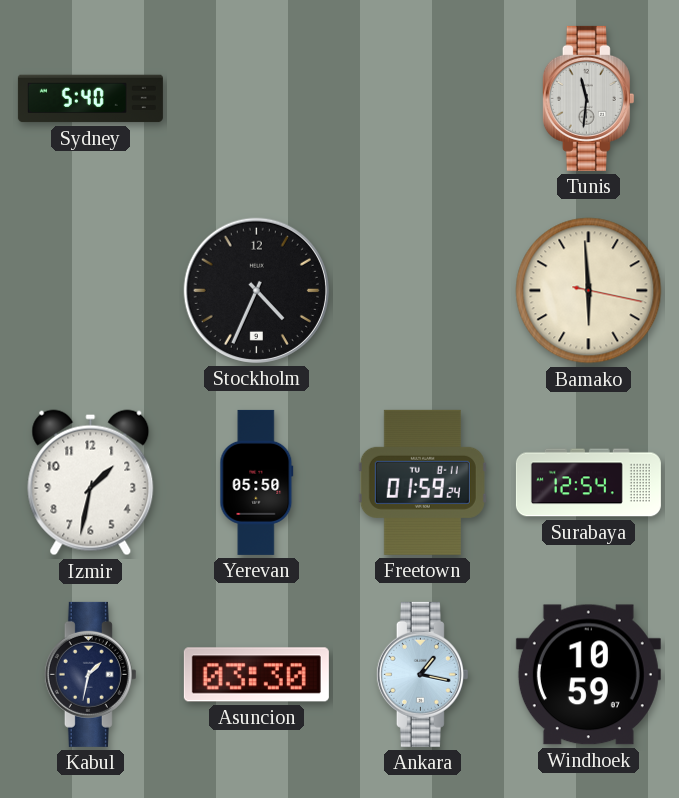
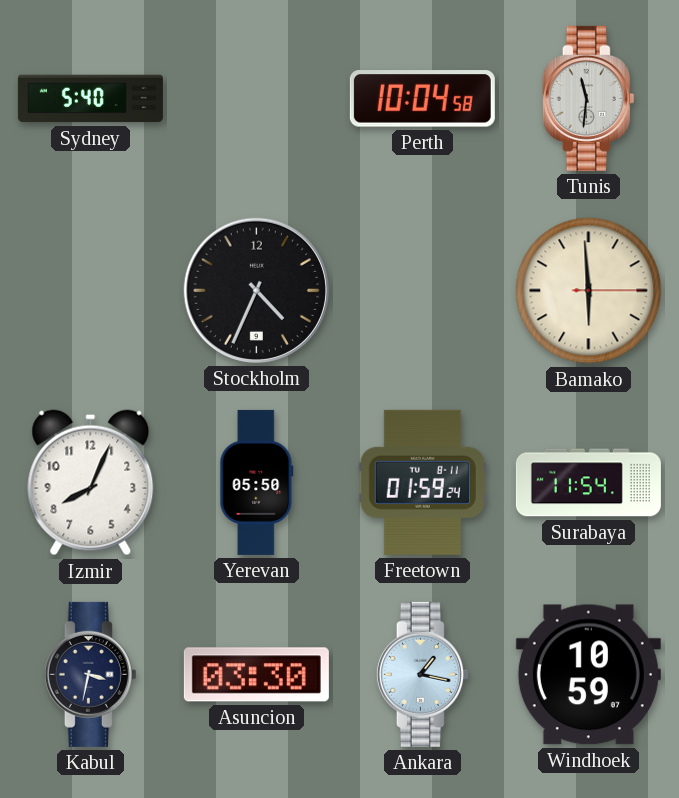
Perth: none -> 10:04
Bamako: 5:59:17 -> 5:59:15
Izmir: 1:32 -> 8:04
Surabaya: 12:54 -> 11:54
Kabul: 1:32 -> 3:32
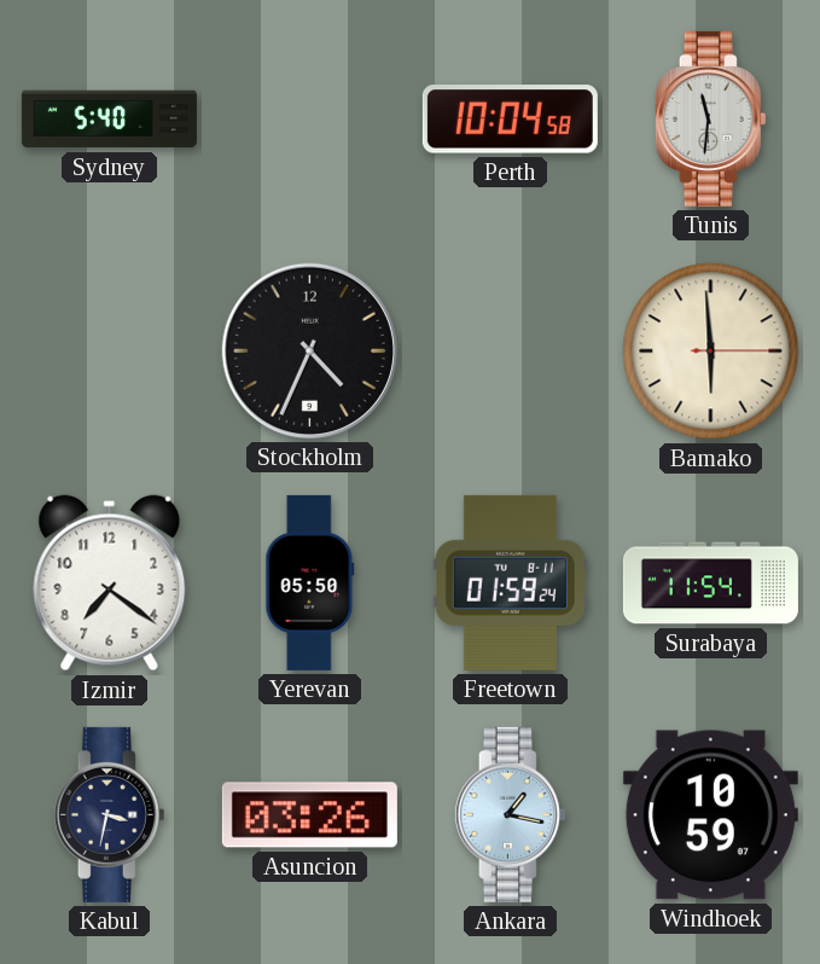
Izmir: 8:04 -> 7:21
Asuncion: 03:30 -> 03:26
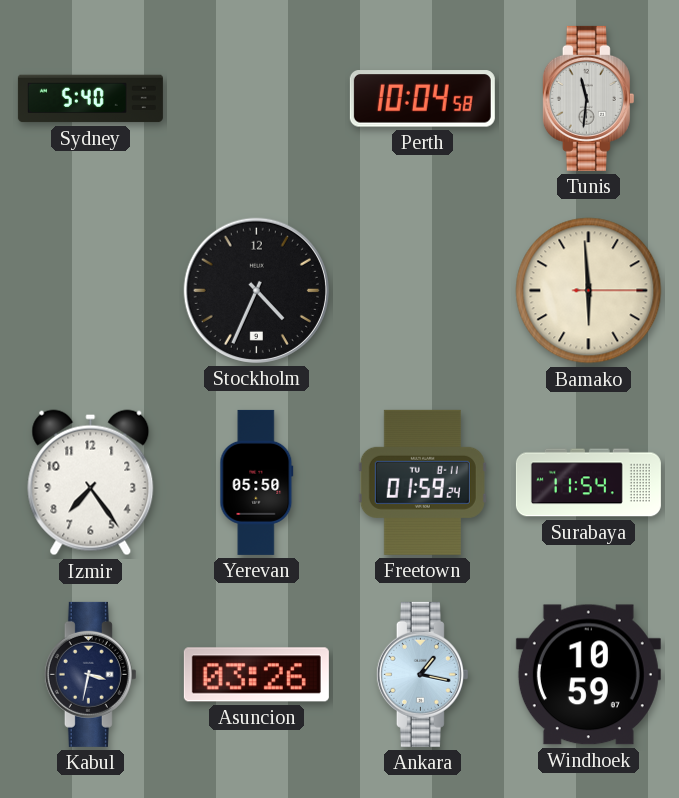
Izmir: 7:21 -> 7:24
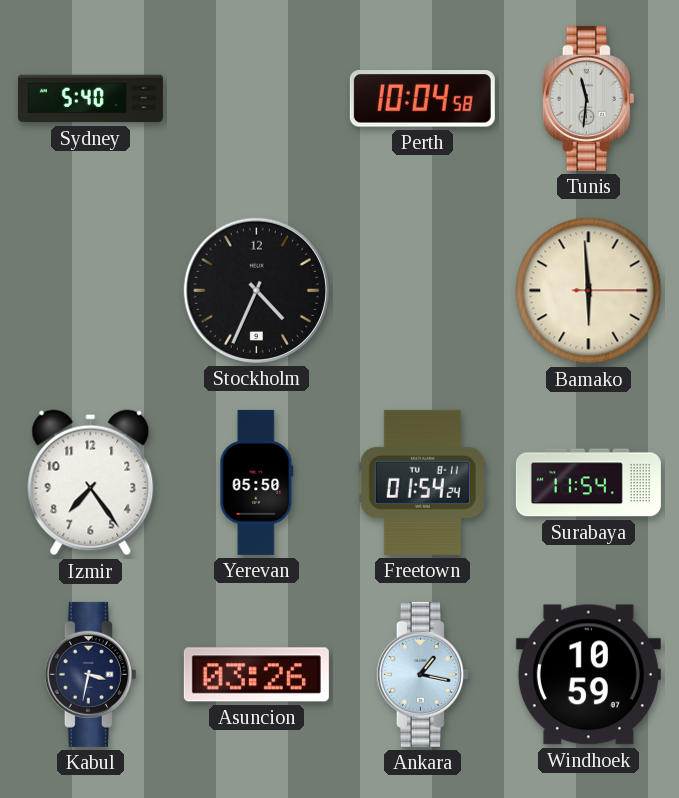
Freetown: 01:59 -> 01:54
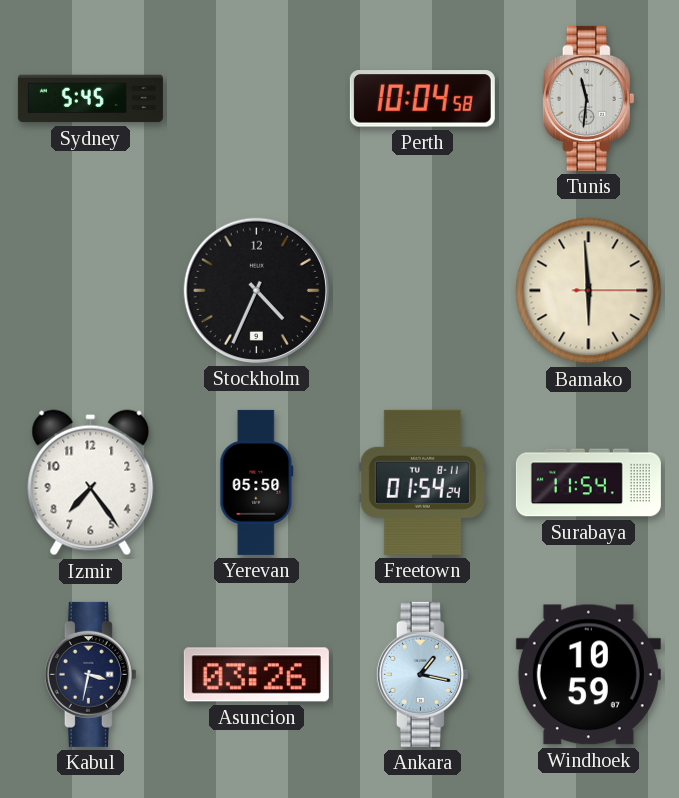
Sydney: 5:40 -> 5:45
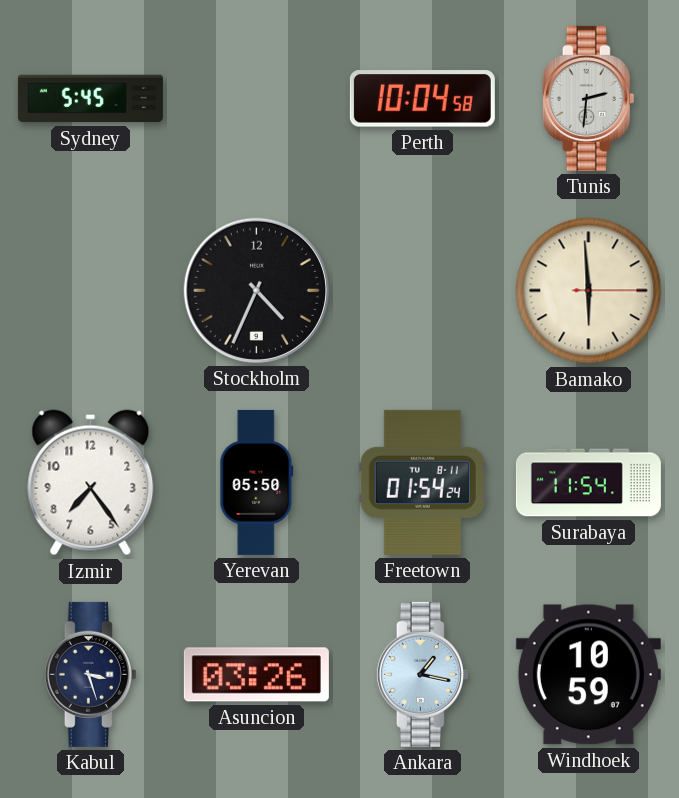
Tunis: 11:31 -> 2:31
Kabul: 3:32 -> 3:27
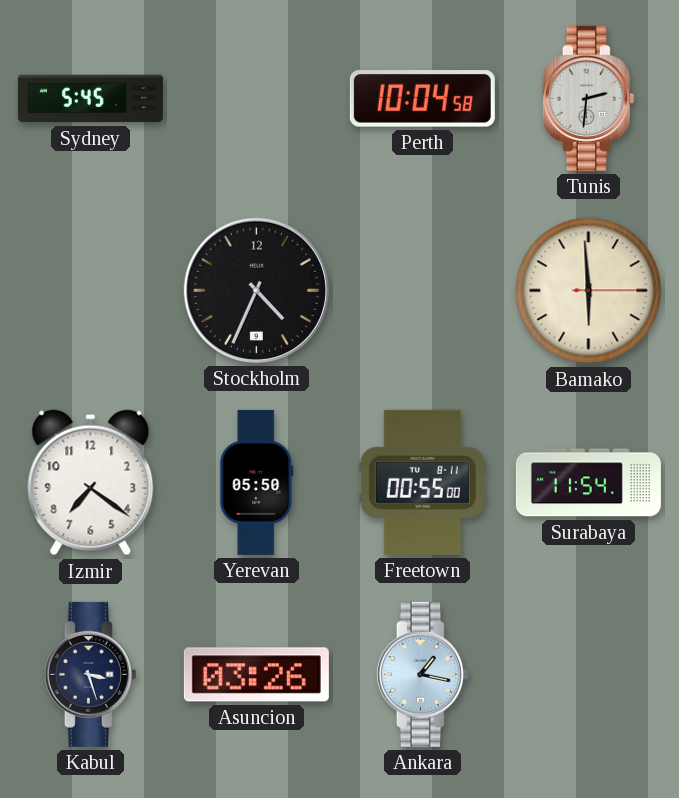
Izmir: 7:24 -> 7:21
Freetown: 01:54 -> 00:55
Windhoek: 10:59 -> none
